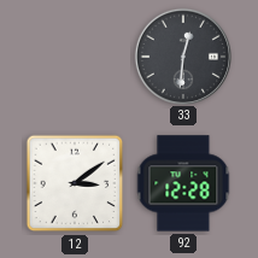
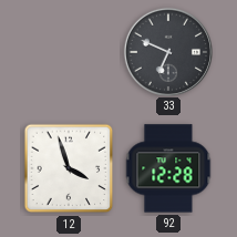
33: 12:31 -> 6:49
12: 3:09 -> 3:57
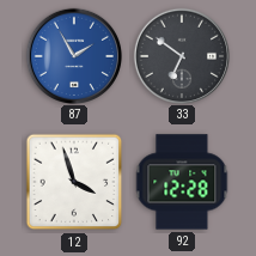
87: none -> 1:55
33: 6:49 -> 6:51
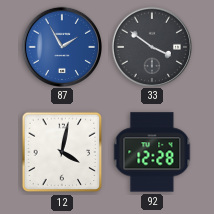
33: 6:51 -> 3:51
12: 3:57 -> 4:02
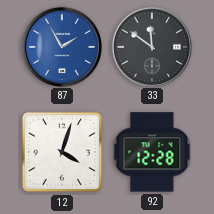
33: 3:51 -> 11:51
12: 4:02 -> 4:03
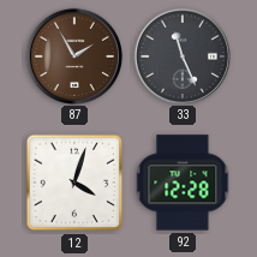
87 dial: blue -> brown
33: 11:51 -> 11:26
